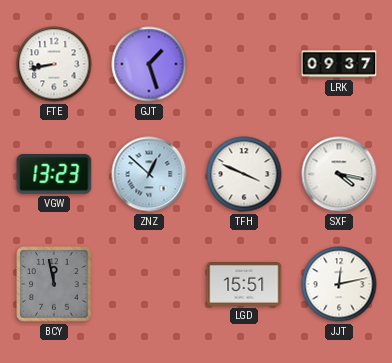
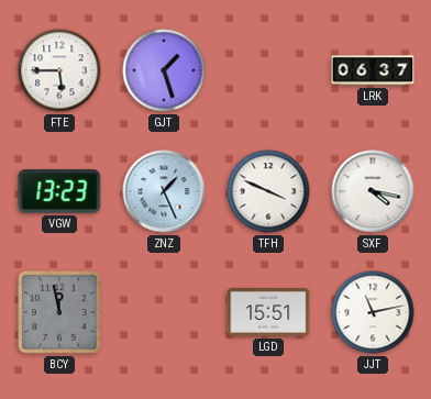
FTE: 8:43 -> 5:45
LRK: 09:37 -> 06:37
ZNZ: 12:52 -> 1:26
JJT: 12:13 -> 11:13
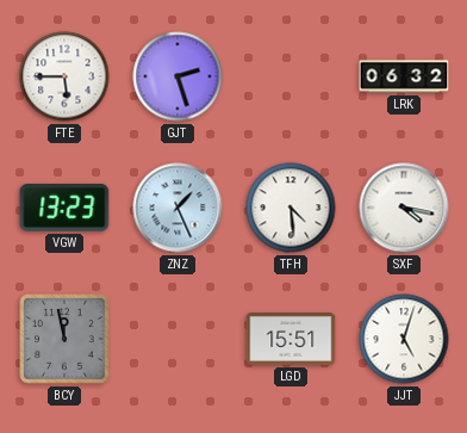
GJT: 1:27 -> 2:27
LRK: 06:37 -> 06:32
TFH: 3:49 -> 4:29
JJT: 11:13 -> 5:03
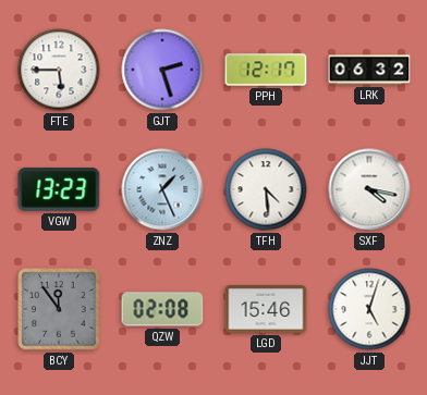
PPH: none -> 12:17
BCY: 11:58 -> 11:54
QZW: none -> 02:08
LGD: 15:51 -> 15:46
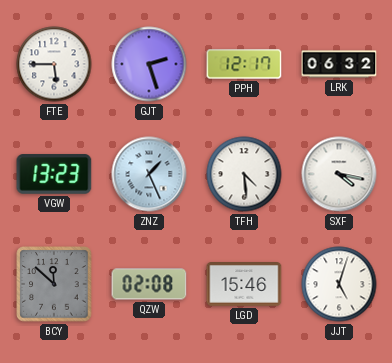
BCY: 11:54 -> 11:52
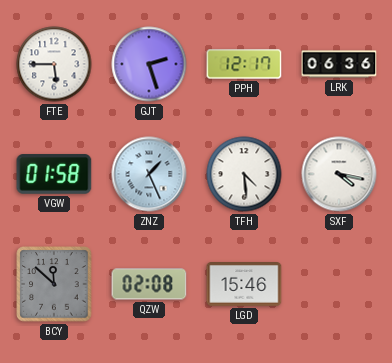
LRK: 06:32 -> 06:36
VGW: 13:23 -> 01:58
JJT: 5:03 -> none
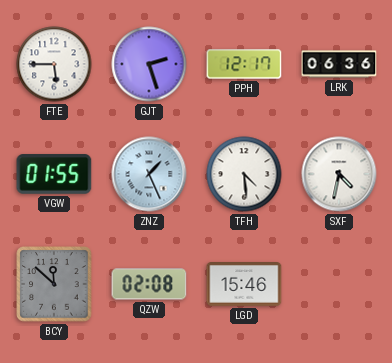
VGW: 01:58 -> 01:55
SXF: 4:17 -> 4:32
